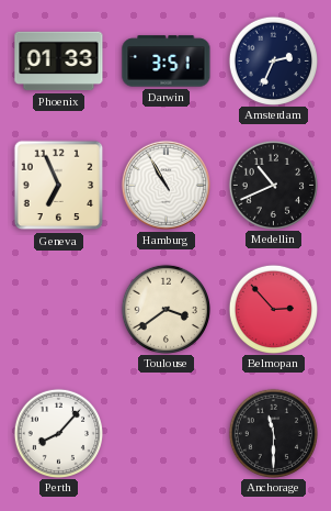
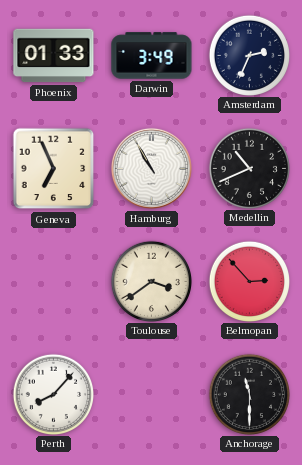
Darwin: 3:51 -> 3:49
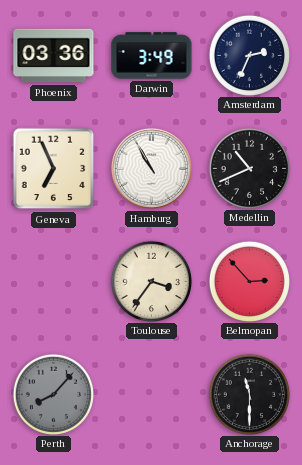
Phoenix: 01:33 -> 03:36
Toulouse: 3:39 -> 3:36
Perth dial: white -> grey
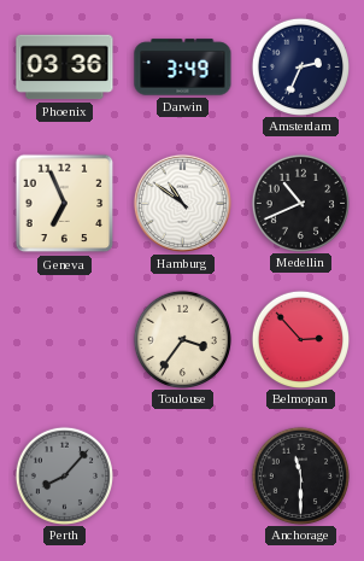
Hamburg: 10:55 -> 10:51
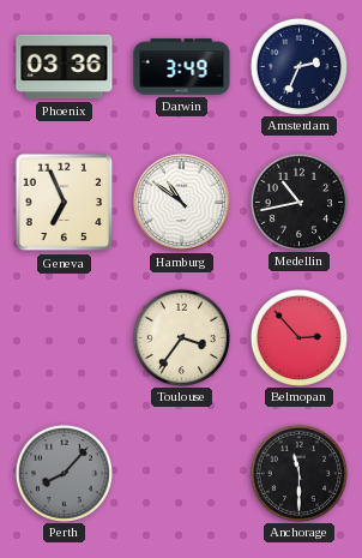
Medellin: 10:41 -> 10:43
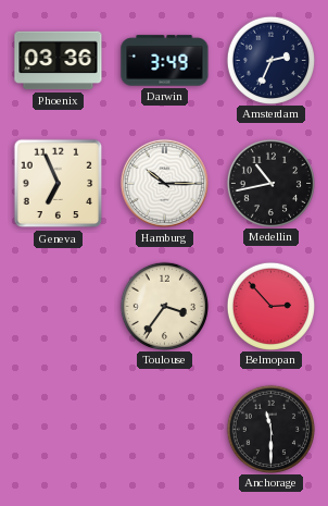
Hamburg: 10:51 -> 10:15
Perth: 8:07 -> none
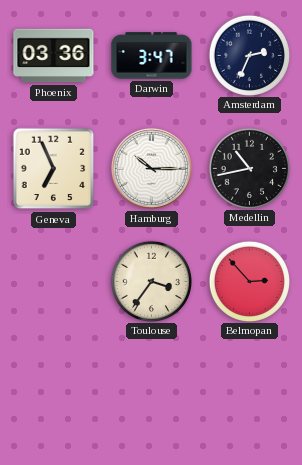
Darwin: 3:49 -> 3:47
Anchorage: 11:30 -> none
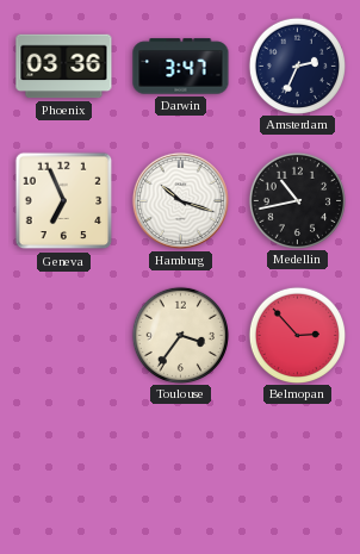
Hamburg: 10:15 -> 10:18
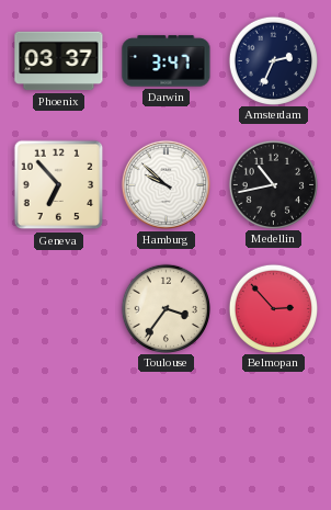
Phoenix: 03:36 -> 03:37
Geneva: 6:56 -> 6:53
Hamburg: 10:18 -> 9:52
